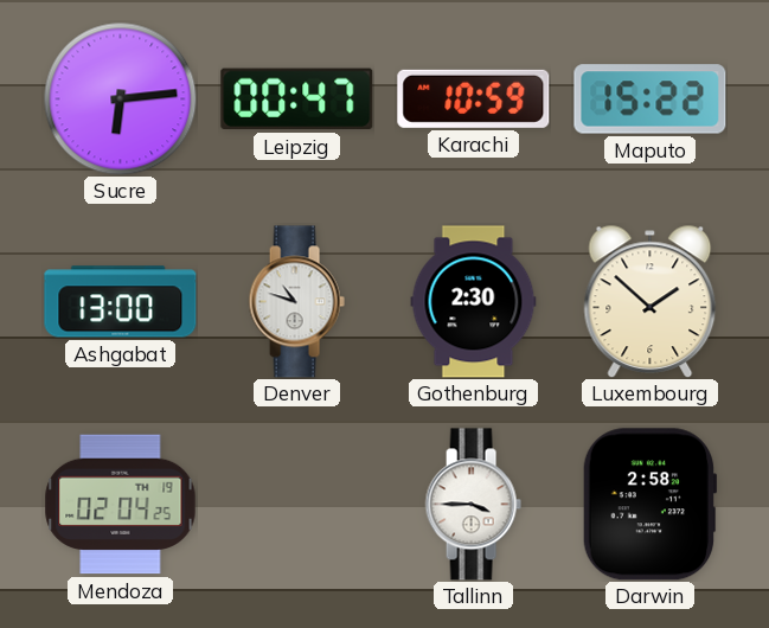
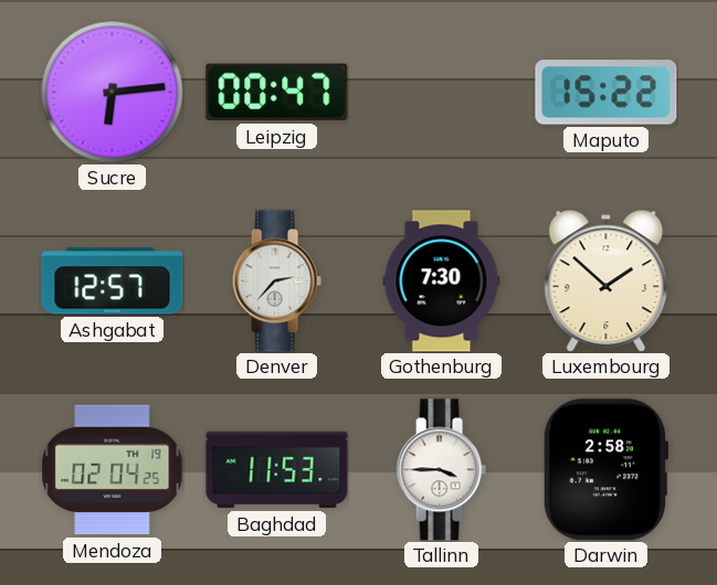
Karachi: 10:59 -> none
Ashgabat: 13:00 -> 12:57
Denver: 10:48 -> 2:37
Gothenburg: 2:30 -> 7:30
Baghdad: none -> 11:53
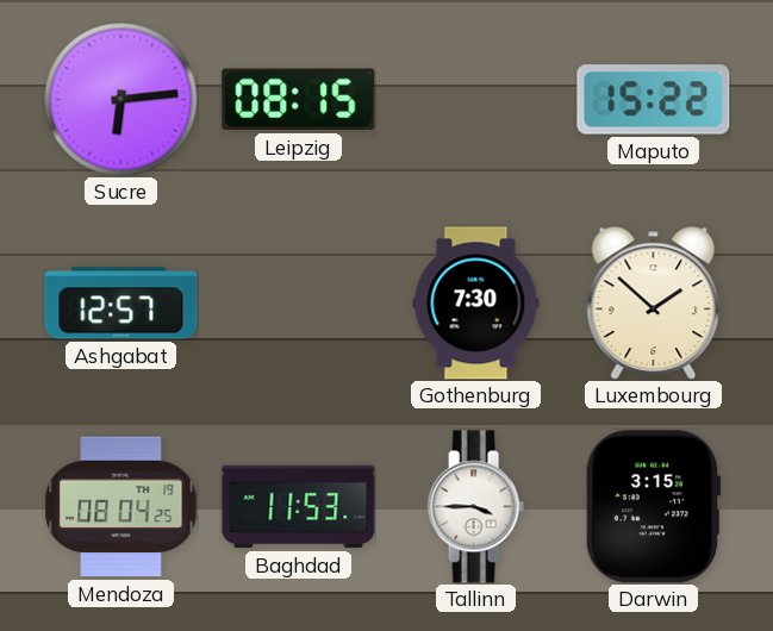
Leipzig: 00:47 -> 08:15
Denver: 2:37 -> none
Mendoza: 02:04 -> 08:04
Darwin: 2:58 -> 3:15
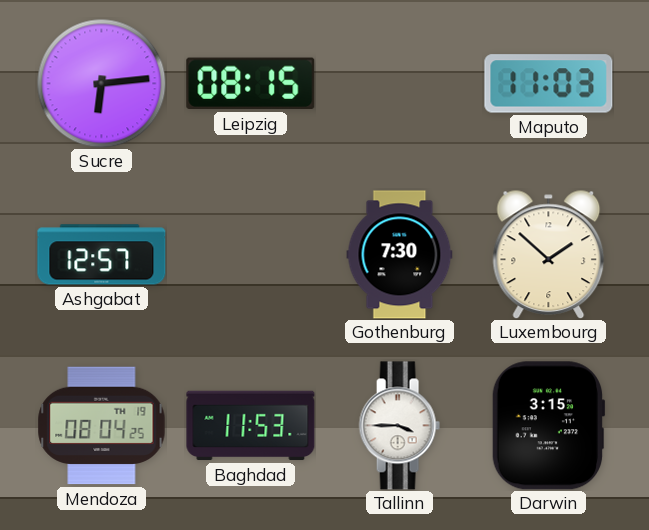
Maputo: 15:22 -> 11:03
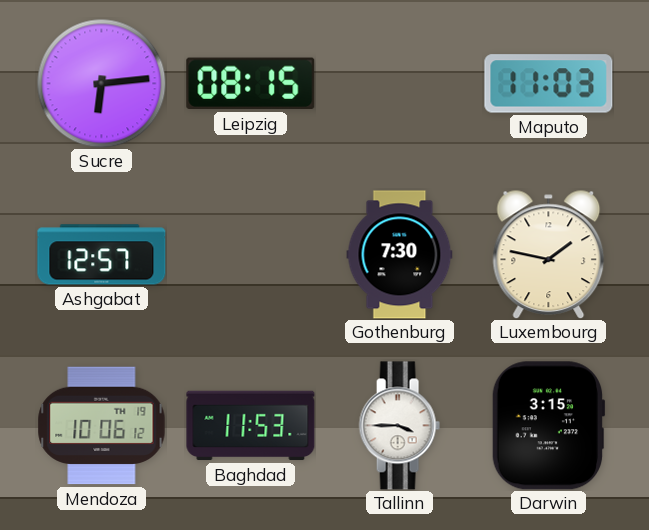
Luxembourg: 1:52 -> 1:47
Mendoza: 08:04 -> 10:06
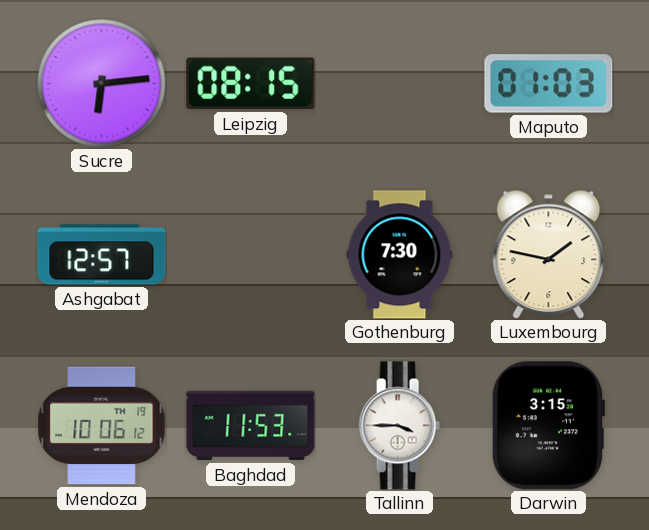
Maputo: 11:03 -> 01:03
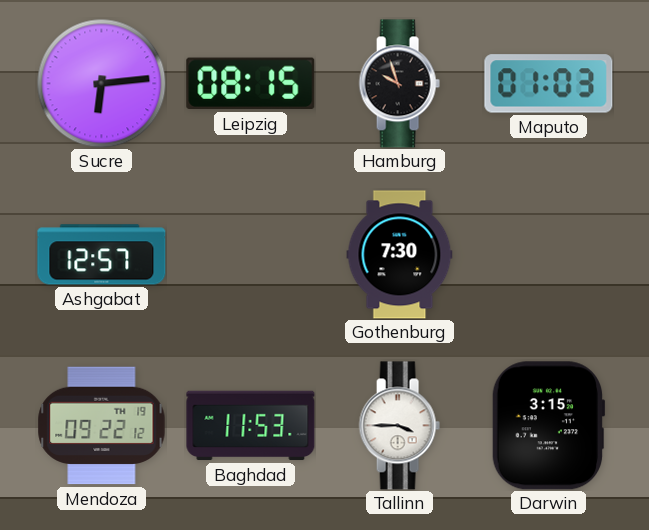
Hamburg: none -> 9:57
Luxembourg: 1:47 -> none
Mendoza: 10:06 -> 09:22
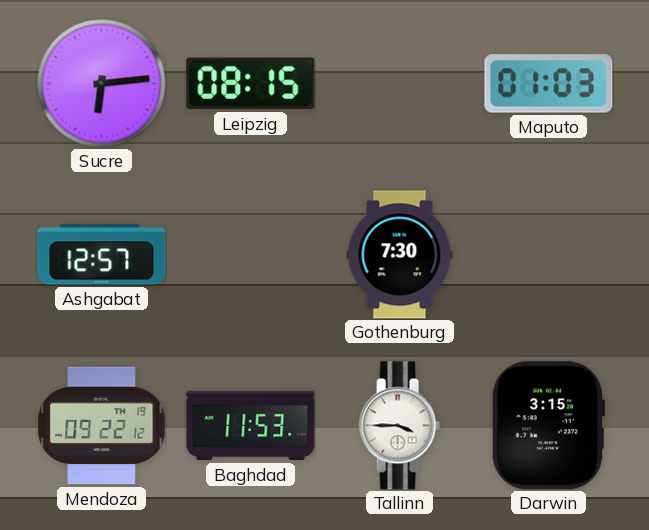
Hamburg: 9:57 -> none
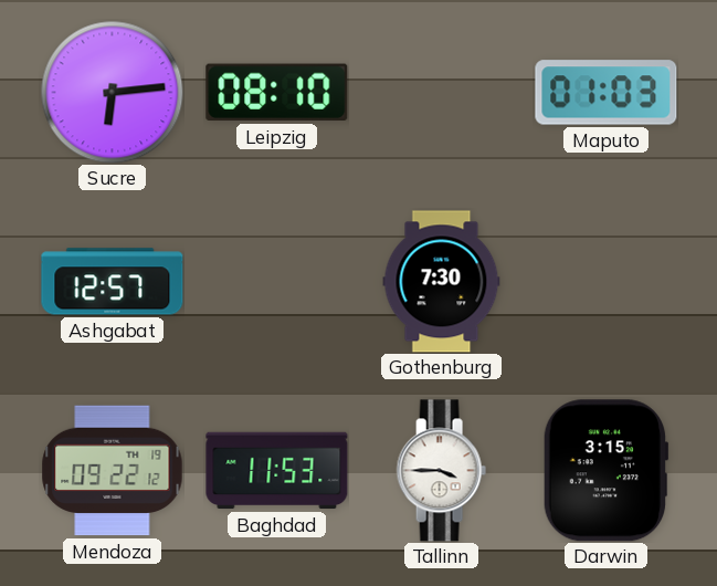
Leipzig: 08:15 -> 08:10
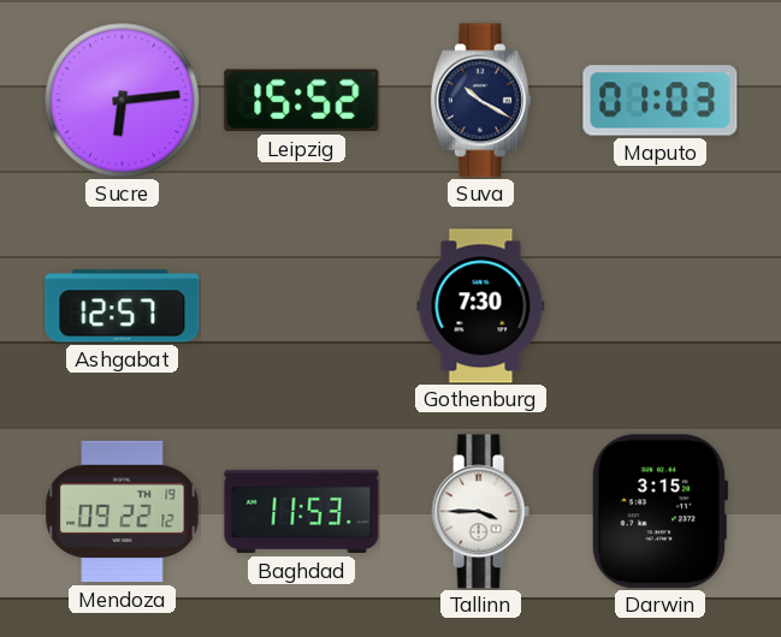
Leipzig: 08:10 -> 15:52
Suva: none -> 10:20
